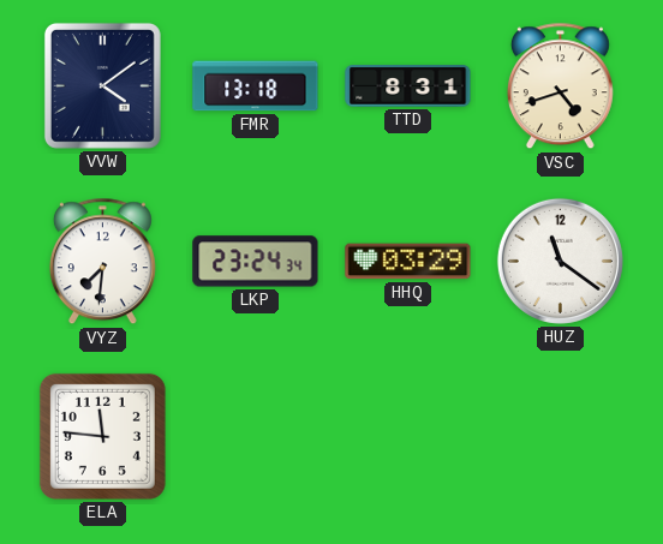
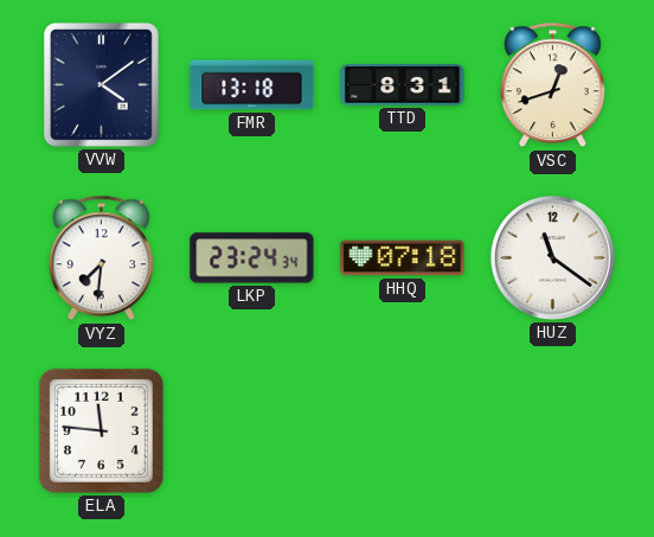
VSC: 4:42 -> 12:42
HHQ: 03:29 -> 07:18
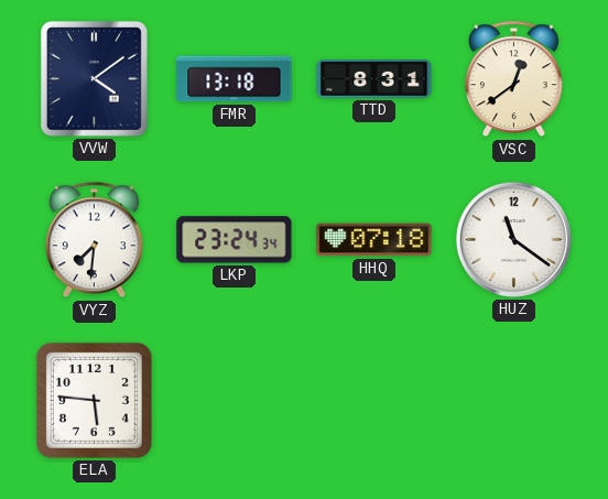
VSC: 12:42 -> 12:39
ELA: 11:46 -> 5:46
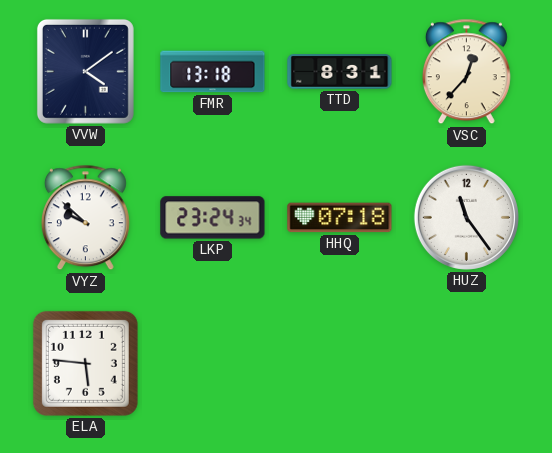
VSC: 12:39 -> 12:37
VYZ: 7:31 -> 9:52
HUZ: 11:21 -> 11:24
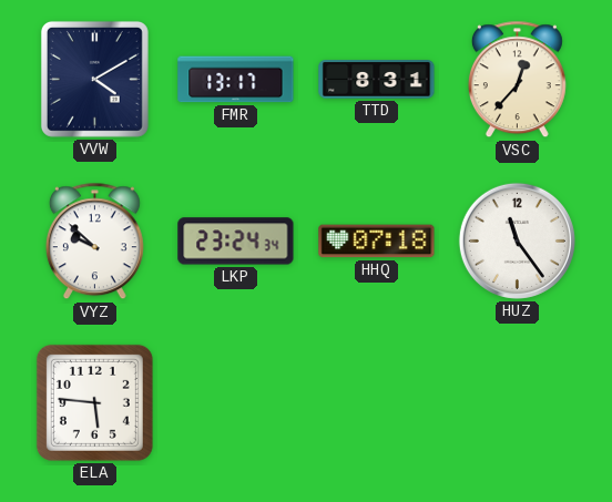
VVW: 4:09 -> 4:10
FMR: 13:18 -> 13:17
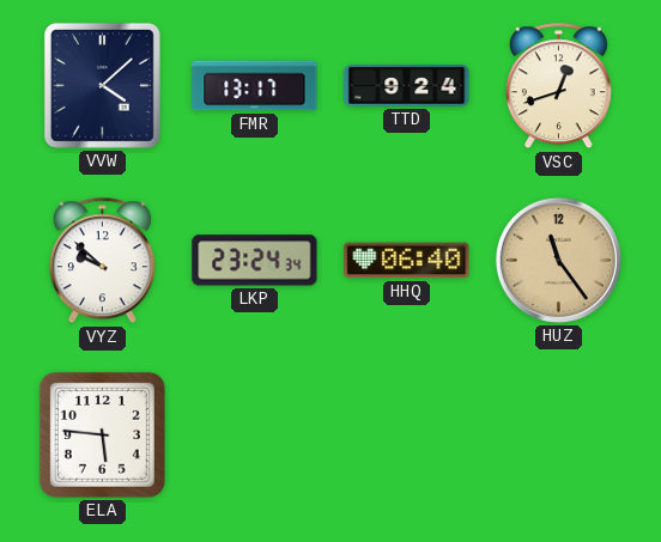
VVW: 4:10 -> 4:08
TTD: 8:31 -> 9:24
VSC: 12:37 -> 12:42
HHQ: 07:18 -> 06:40
HUZ dial: white -> champagne
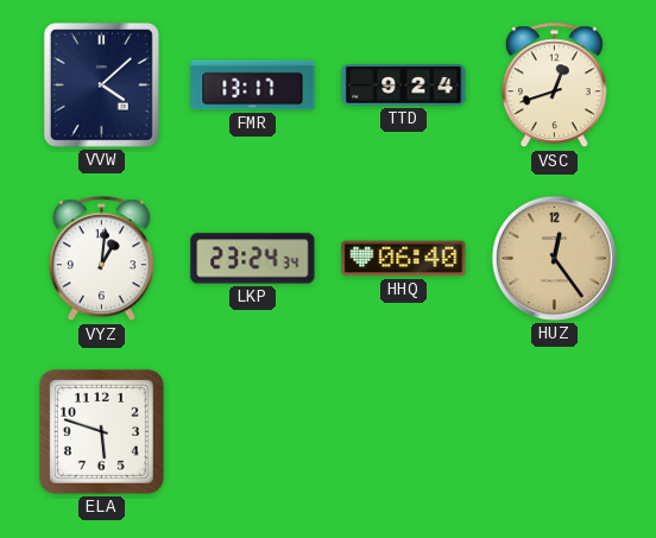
VYZ: 9:52 -> 1:01
HUZ: 11:24 -> 12:24
ELA: 5:46 -> 5:48
